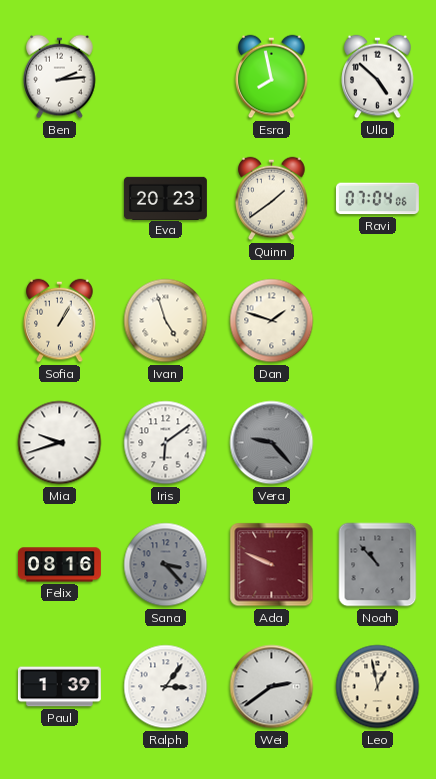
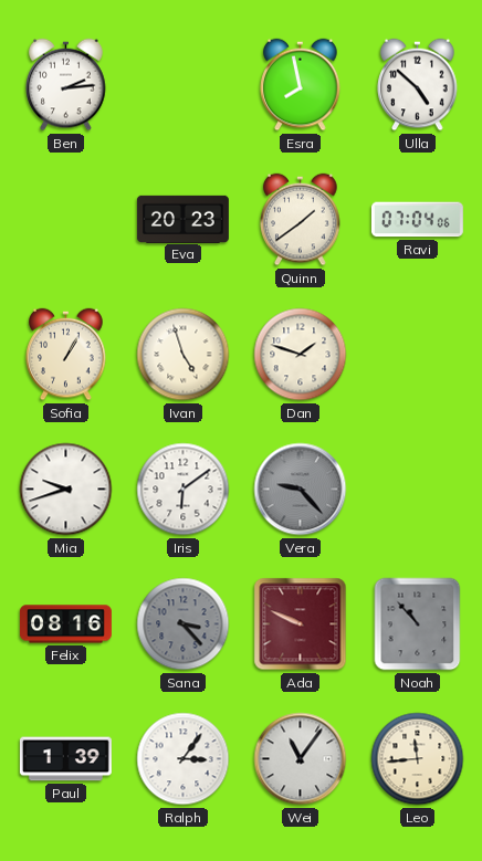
Wei: 2:39 -> 11:06
Leo: 12:58 -> 11:44
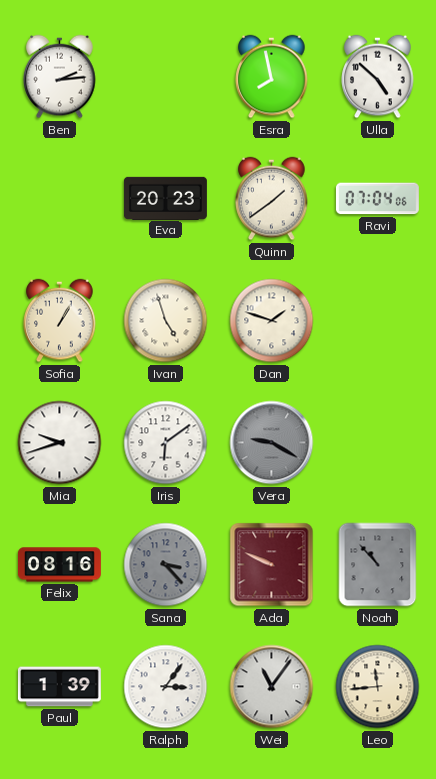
Vera: 9:23 -> 9:20
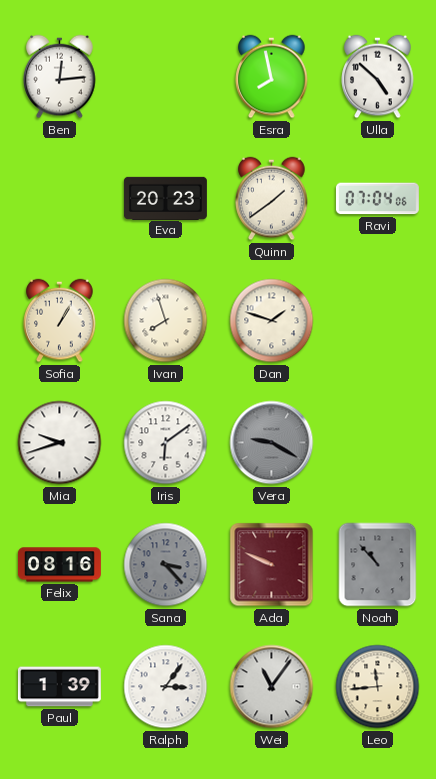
Ben: 2:14 -> 12:14
Ivan: 4:57 -> 7:57
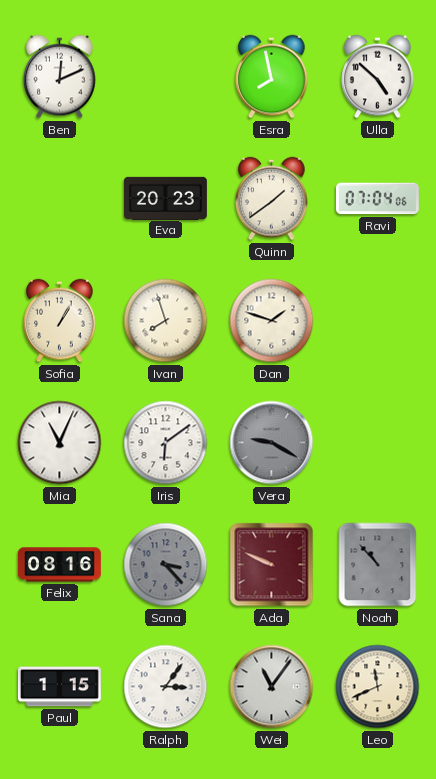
Ben: 12:14 -> 12:11
Mia: 9:42 -> 11:04
Paul: 1:39 -> 1:15
Leo: 11:44 -> 11:41
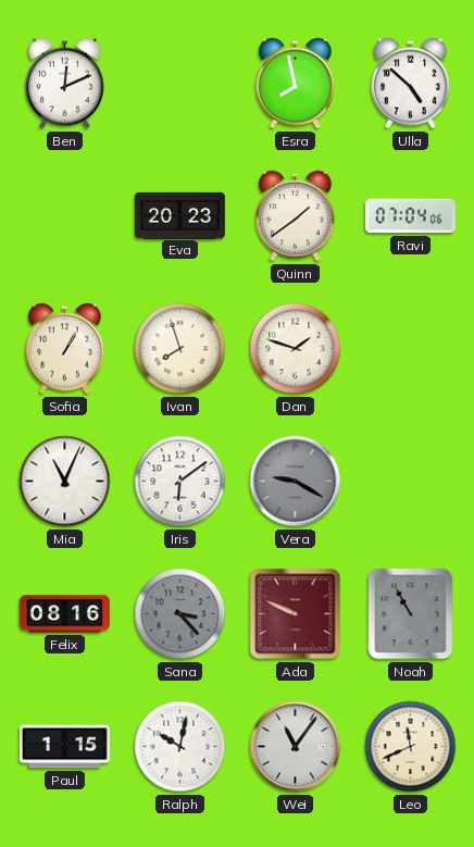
Noah: 10:53 -> 10:55
Ralph: 3:06 -> 10:02
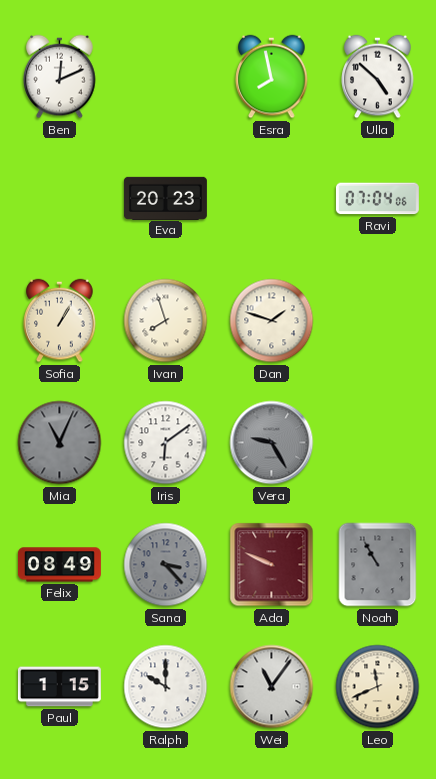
Quinn: 1:39 -> none
Mia dial: white -> grey
Vera: 9:20 -> 9:25
Felix: 08:16 -> 08:49
Ralph: 10:02 -> 10:00
